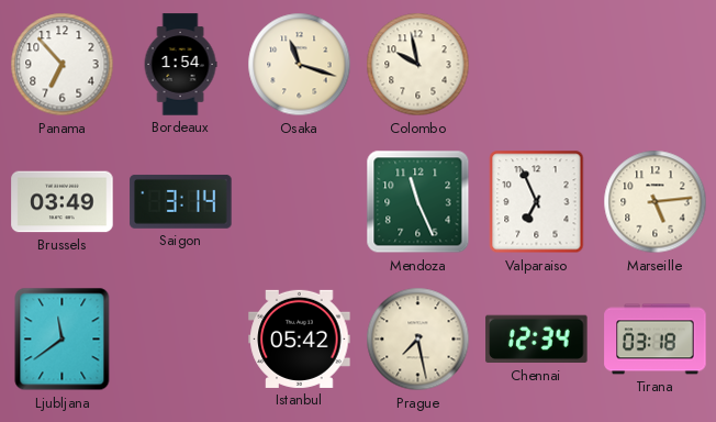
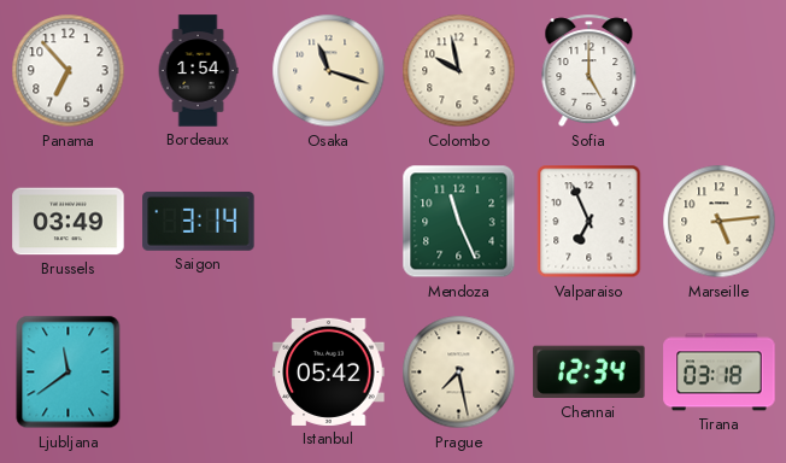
Sofia: none -> 5:00
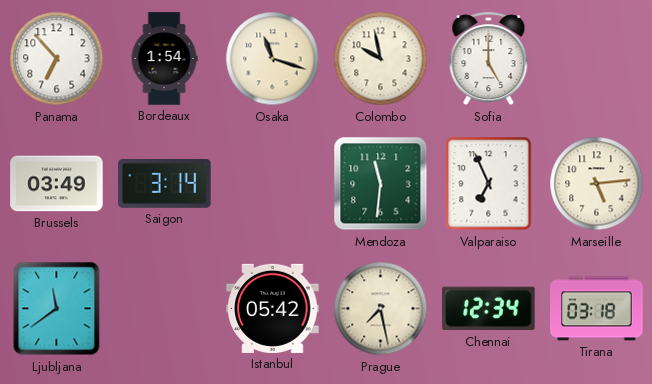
Mendoza: 11:26 -> 11:31
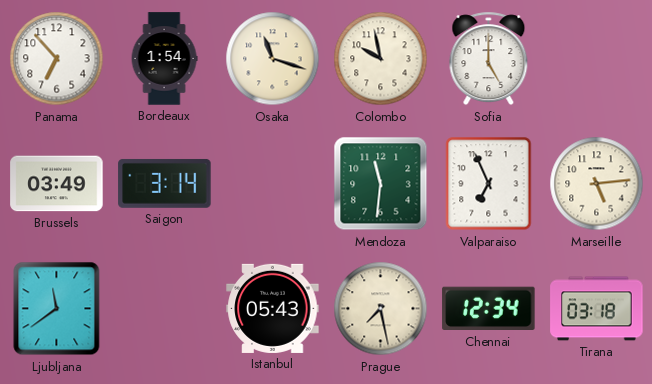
Istanbul: 05:42 -> 05:43
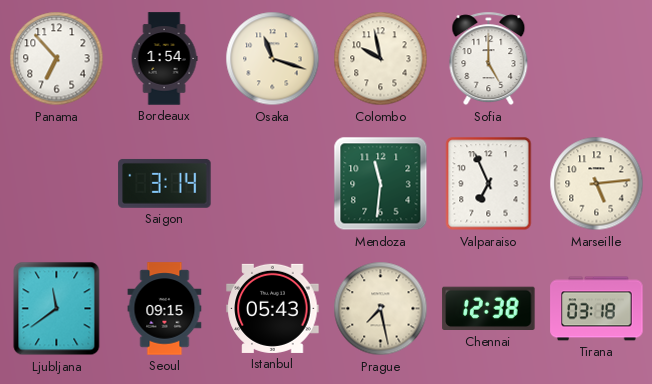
Brussels: 03:49 -> none
Seoul: none -> 09:15
Chennai: 12:34 -> 12:38
